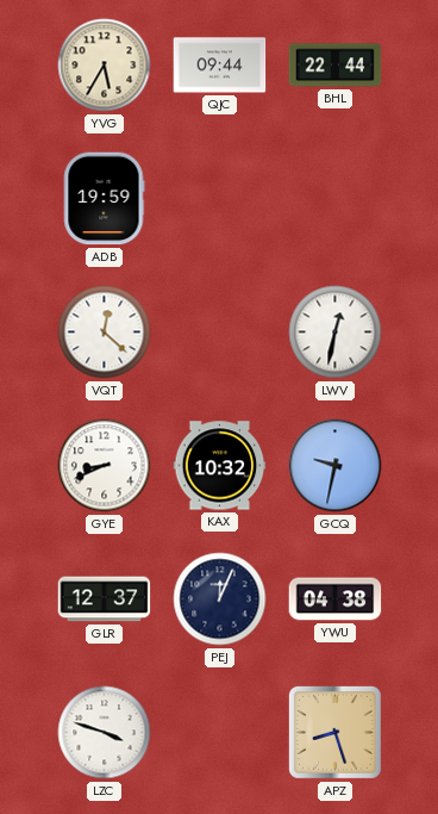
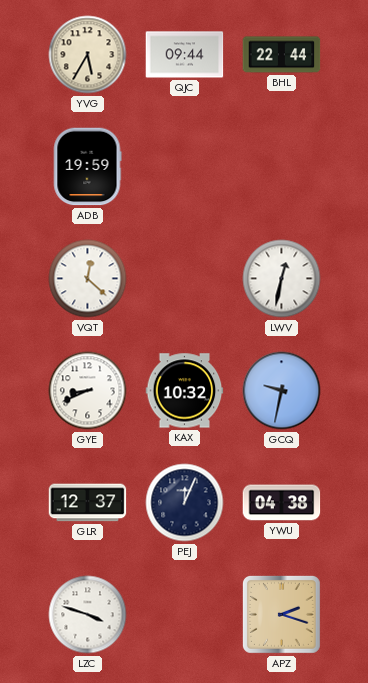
APZ: 8:27 -> 2:18
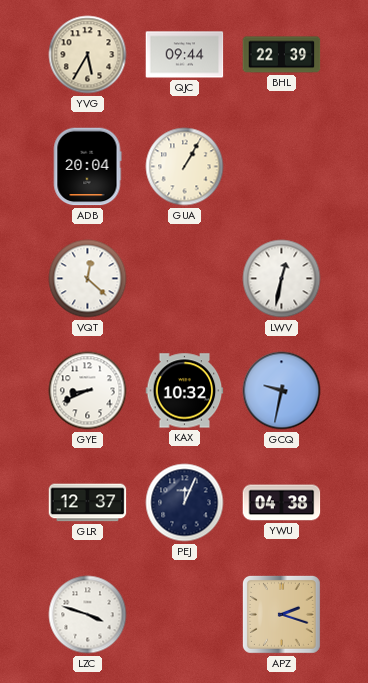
BHL: 22:44 -> 22:39
ADB: 19:59 -> 20:04
GUA: none -> 1:05
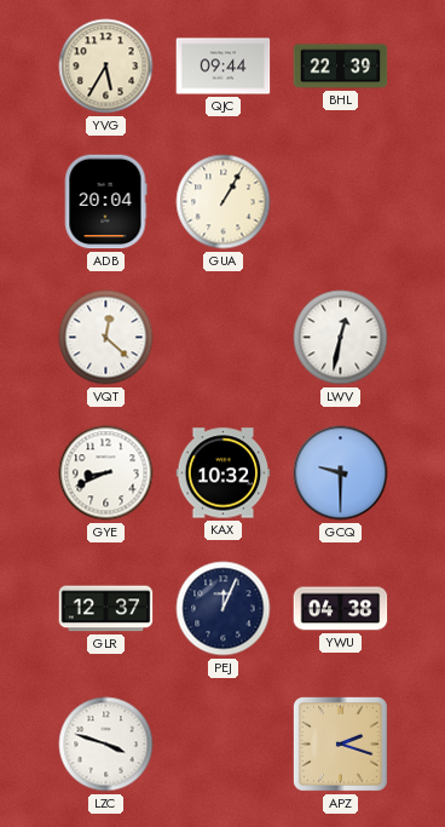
GCQ: 9:32 -> 9:30
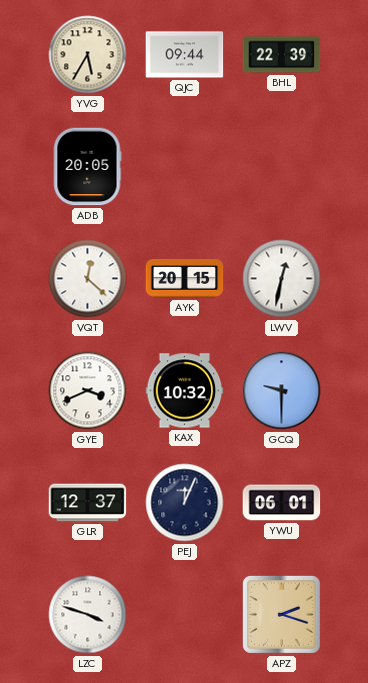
ADB: 20:04 -> 20:05
GUA: 1:05 -> none
AYK: none -> 20:15
GYE: 8:41 -> 3:41
YWU: 04:38 -> 06:01
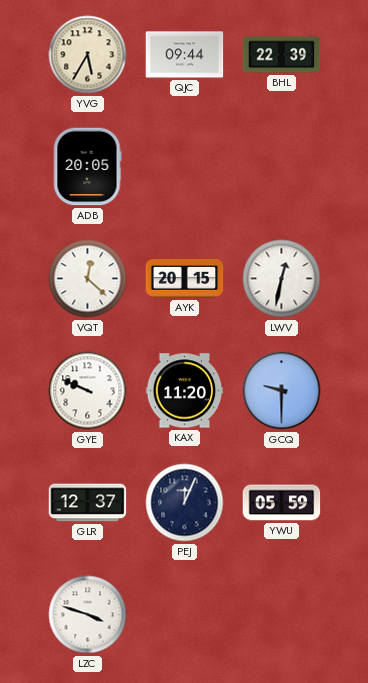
GYE: 3:41 -> 9:49
KAX: 10:32 -> 11:20
YWU: 06:01 -> 05:59
APZ: 2:18 -> none
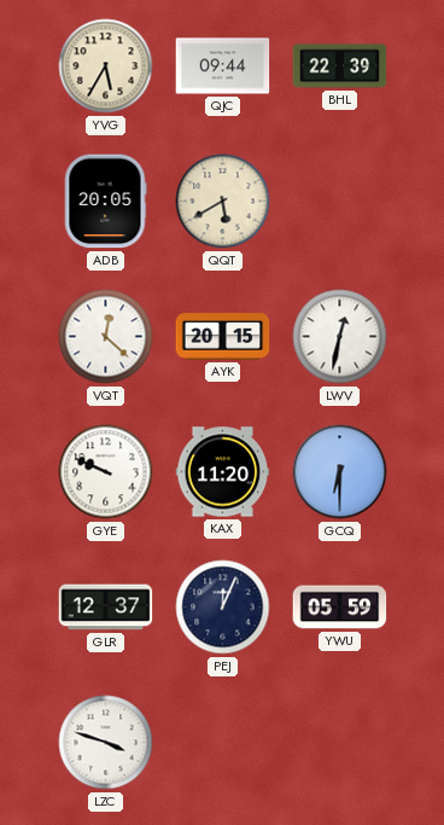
QQT: none -> 5:40
GCQ: 9:30 -> 6:30
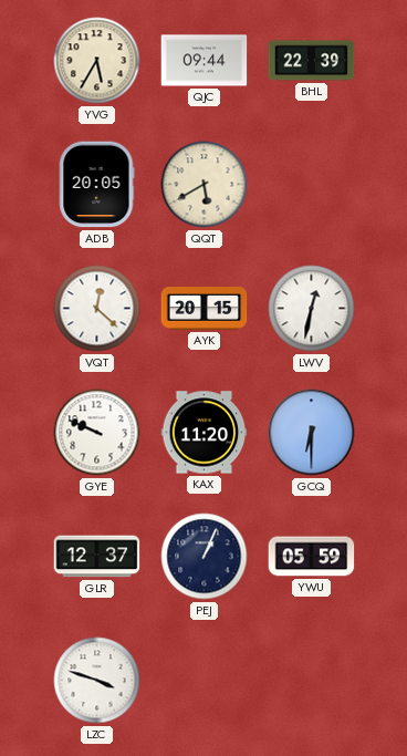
PEJ: 12:04 -> 1:04
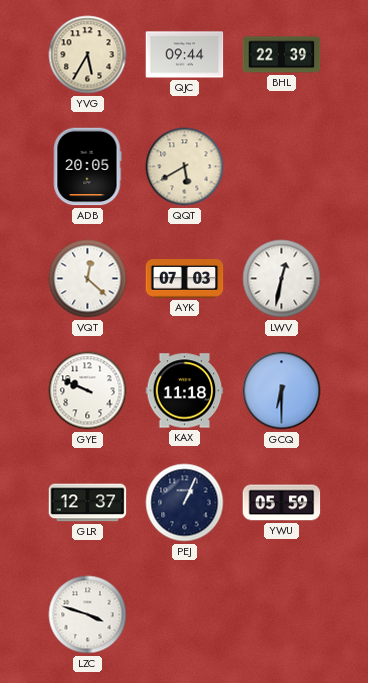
AYK: 20:15 -> 07:03
KAX: 11:20 -> 11:18
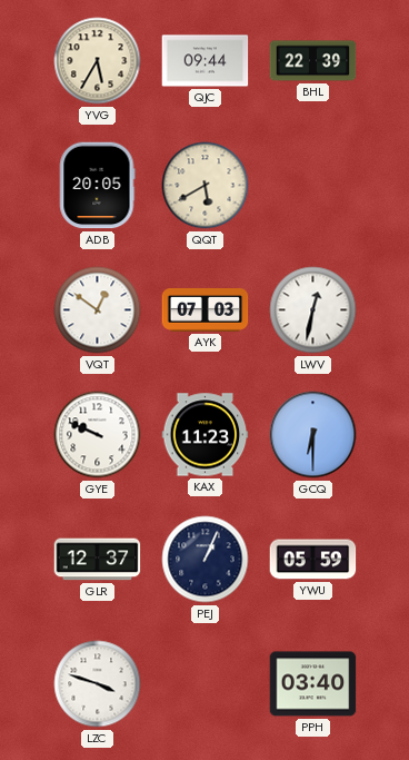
VQT: 12:22 -> 12:51
KAX: 11:18 -> 11:23
PPH: none -> 03:40
